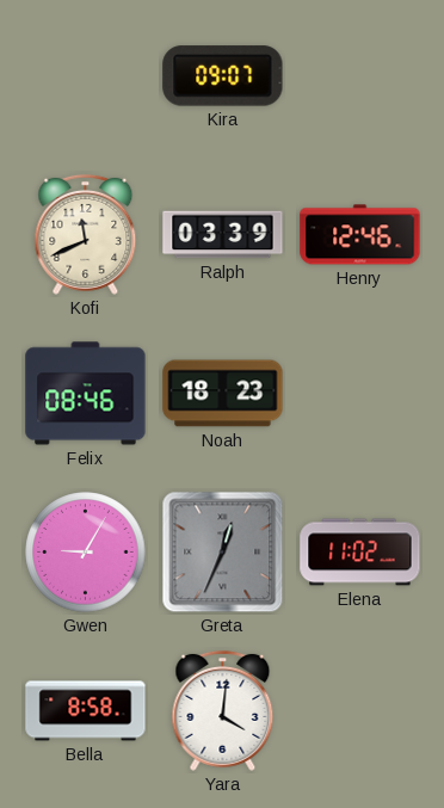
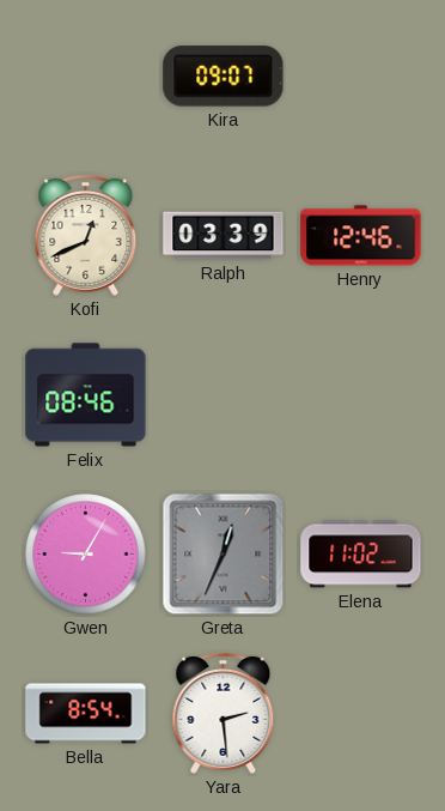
Kofi: 11:41 -> 12:41
Noah: 18:23 -> none
Bella: 8:58 -> 8:54
Yara: 4:01 -> 2:29
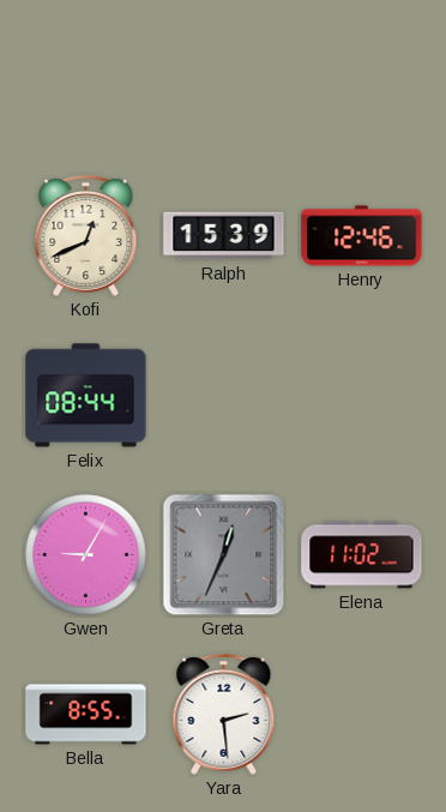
Kira: 09:07 -> none
Ralph: 03:39 -> 15:39
Felix: 08:46 -> 08:44
Bella: 8:54 -> 8:55
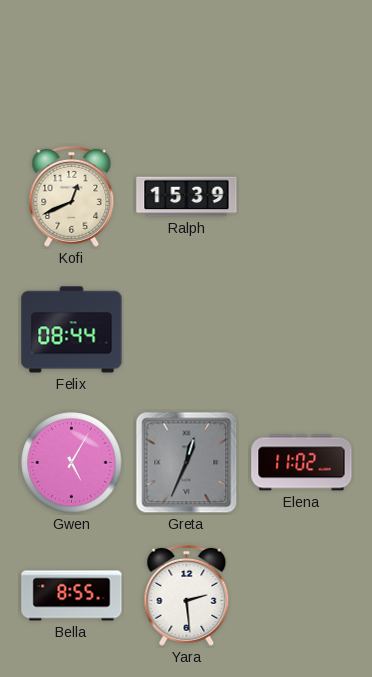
Henry: 12:46 -> none
Gwen: 9:05 -> 5:05
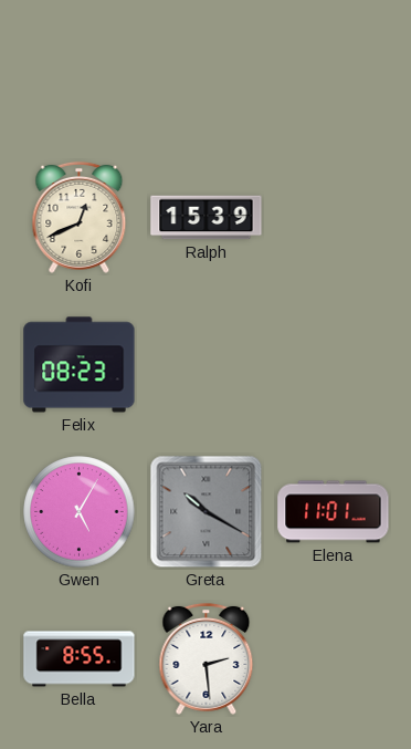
Felix: 08:44 -> 08:23
Greta: 12:34 -> 10:20
Elena: 11:02 -> 11:01
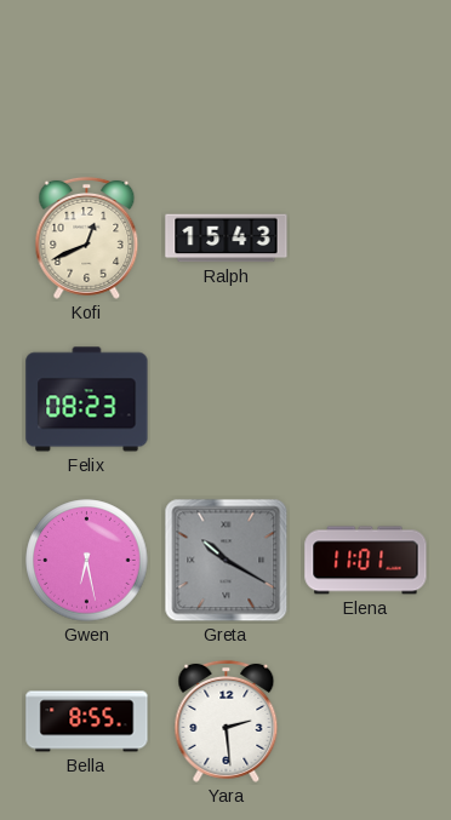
Ralph: 15:39 -> 15:43
Gwen: 5:05 -> 6:28
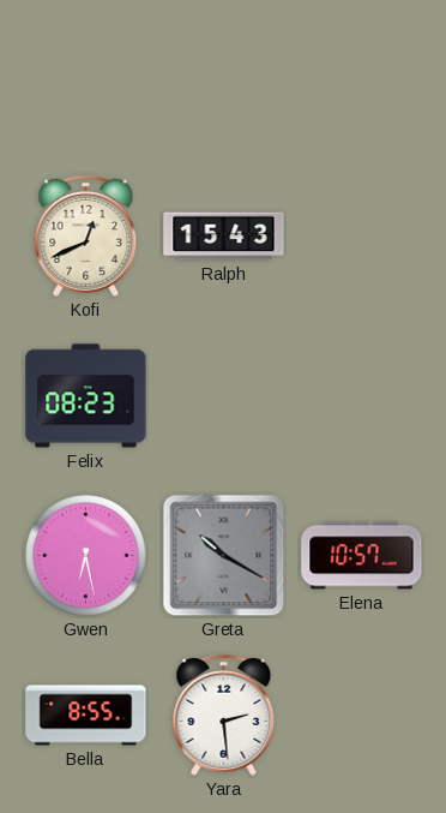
Elena: 11:01 -> 10:57
